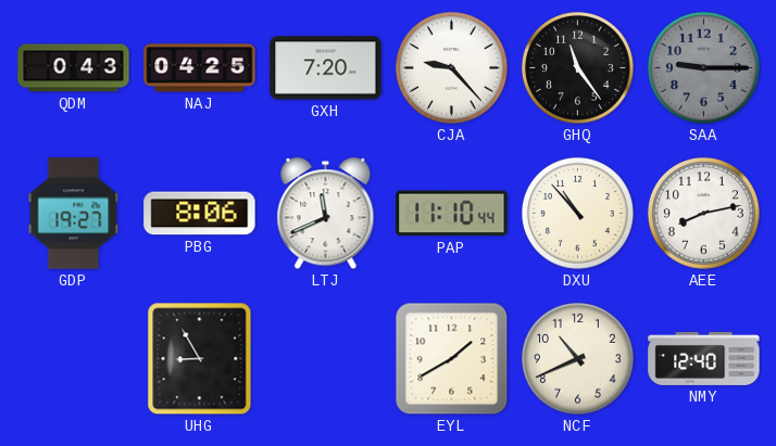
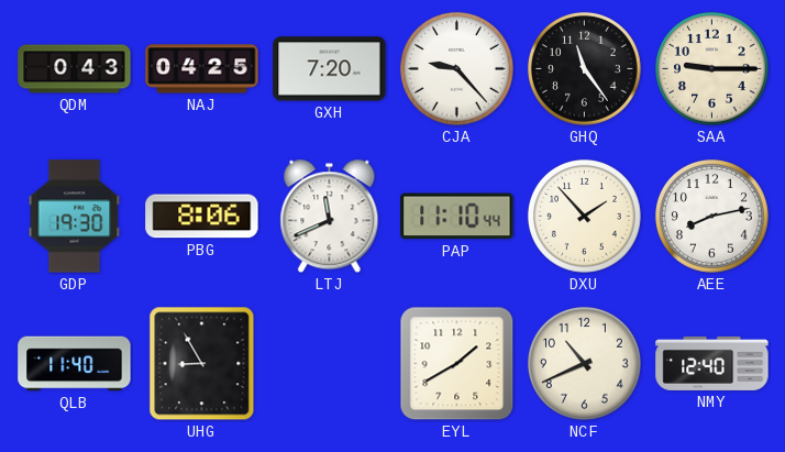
SAA dial: grey -> cream
GDP: 19:27 -> 19:30
DXU: 10:53 -> 1:53
QLB: none -> 11:40
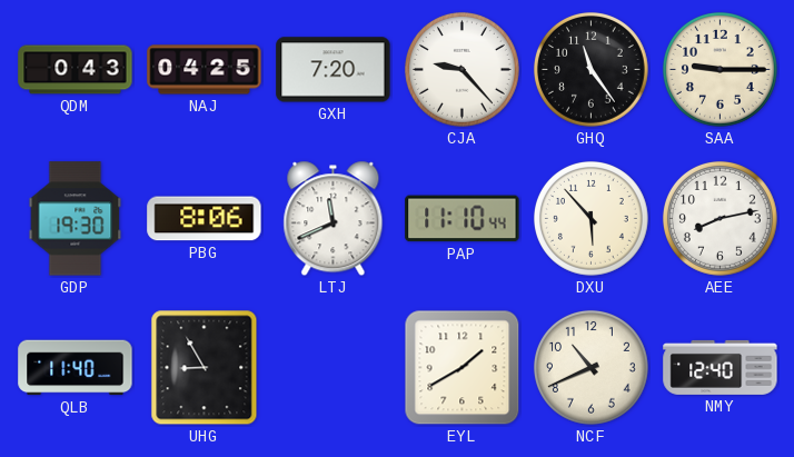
DXU: 1:53 -> 5:53
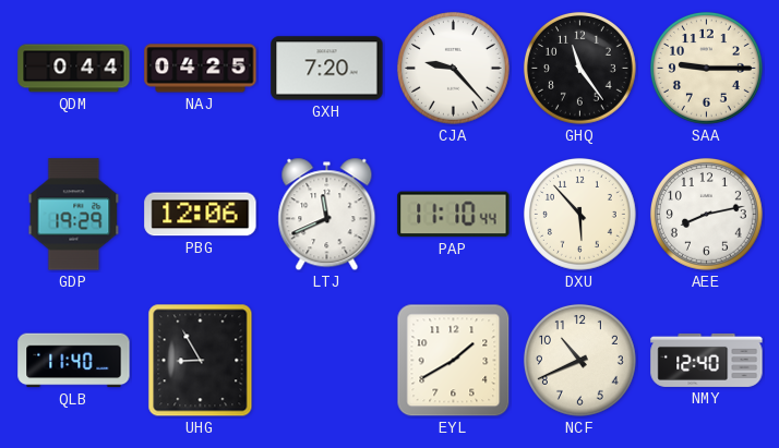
QDM: 0:43 -> 0:44
GDP: 19:30 -> 19:29
PBG: 8:06 -> 12:06
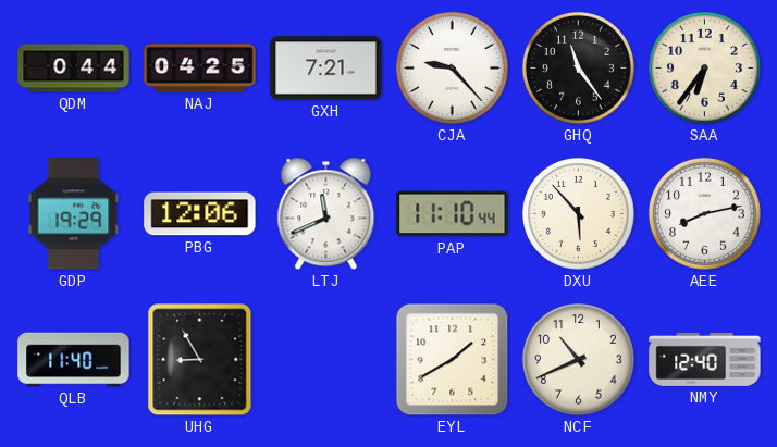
GXH: 7:20 -> 7:21
SAA: 9:15 -> 6:36
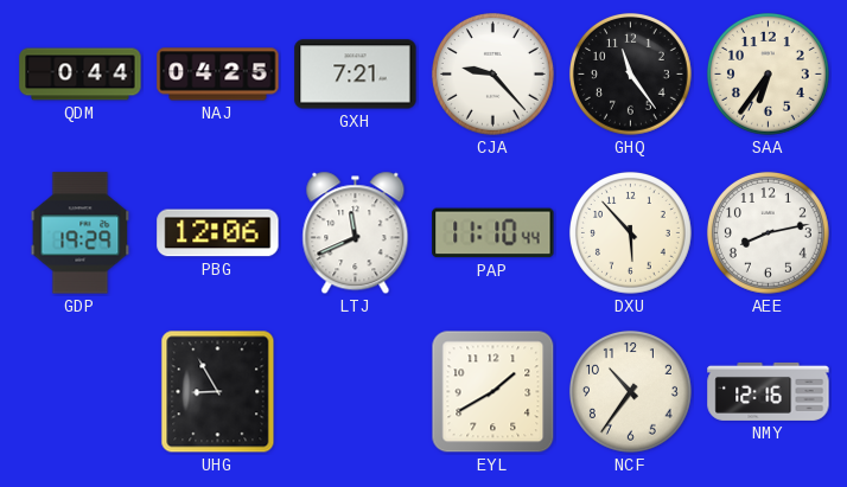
QLB: 11:40 -> none
NCF: 10:41 -> 10:36
NMY: 12:40 -> 12:16
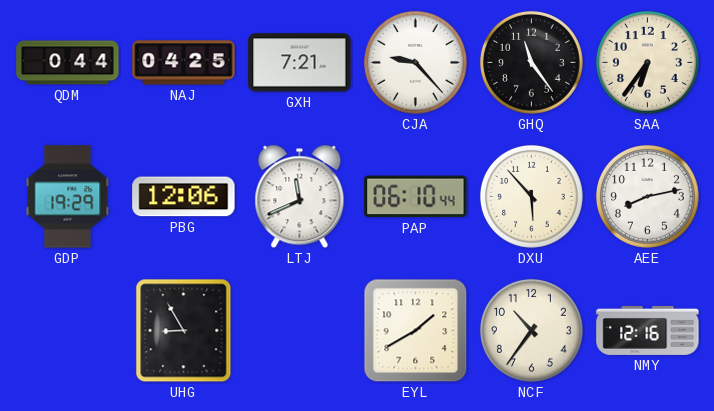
PAP: 11:10 -> 06:10
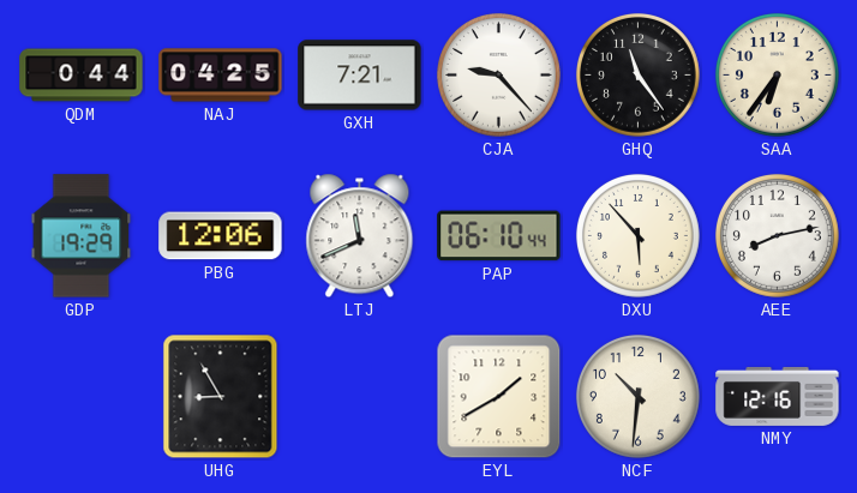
NCF: 10:36 -> 10:31
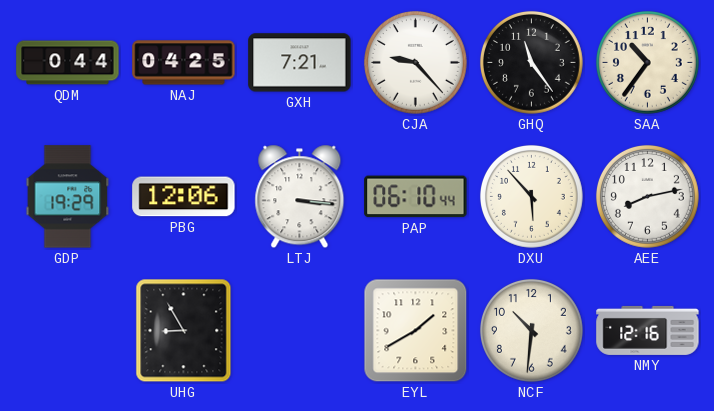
SAA: 6:36 -> 10:36
LTJ: 11:41 -> 3:16
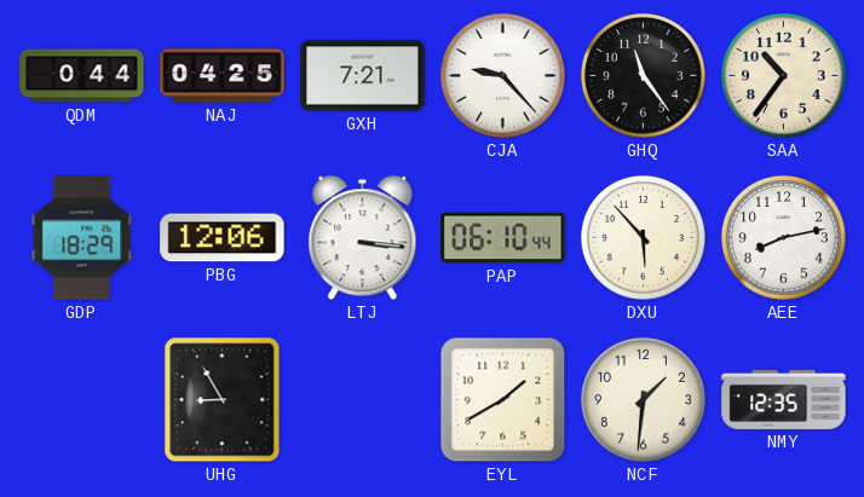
GDP: 19:29 -> 18:29
NCF: 10:31 -> 1:31
NMY: 12:16 -> 12:35
